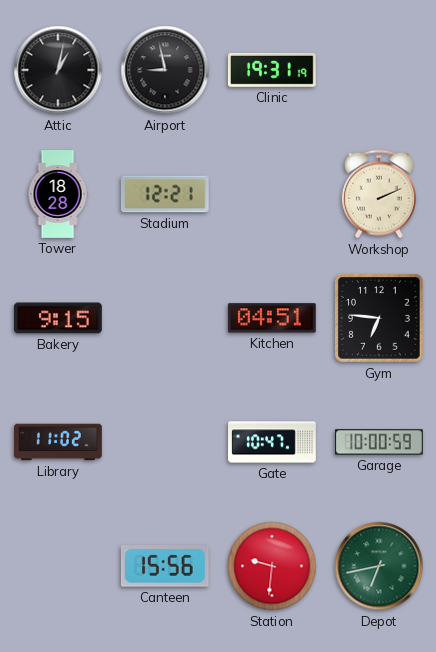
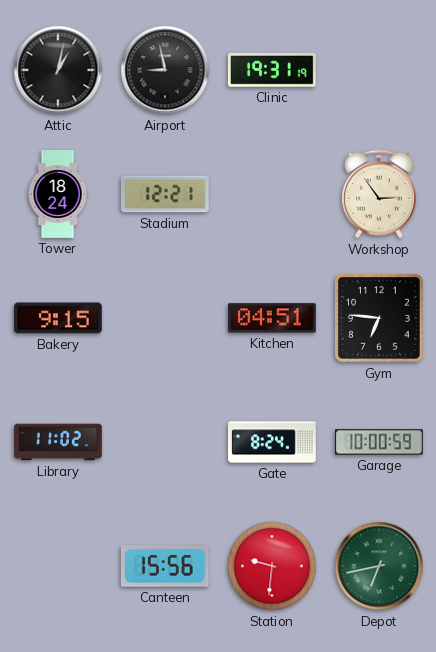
Tower: 18:28 -> 18:24
Workshop: 2:11 -> 2:54
Gate: 10:47 -> 8:24
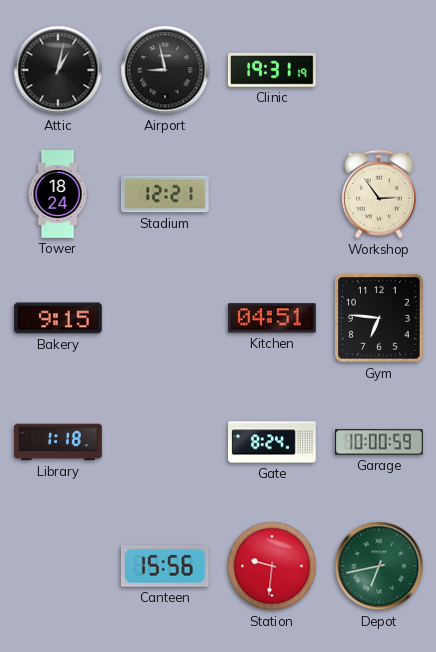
Library: 11:02 -> 1:18
